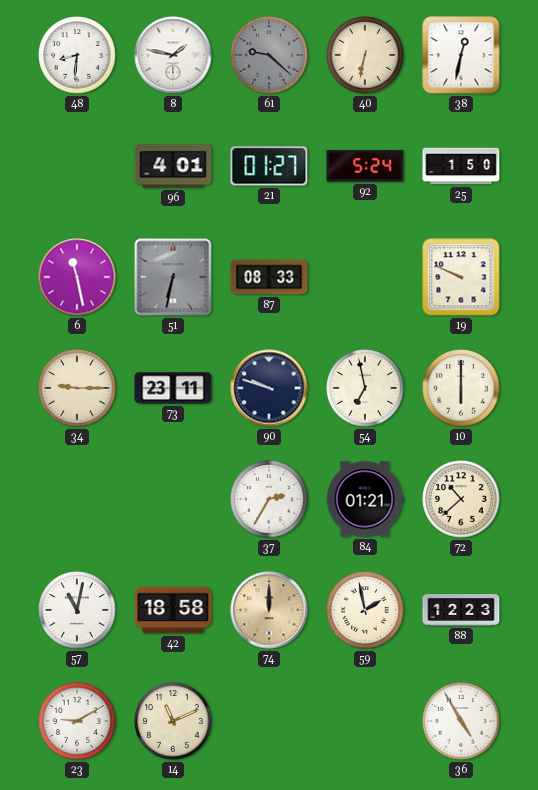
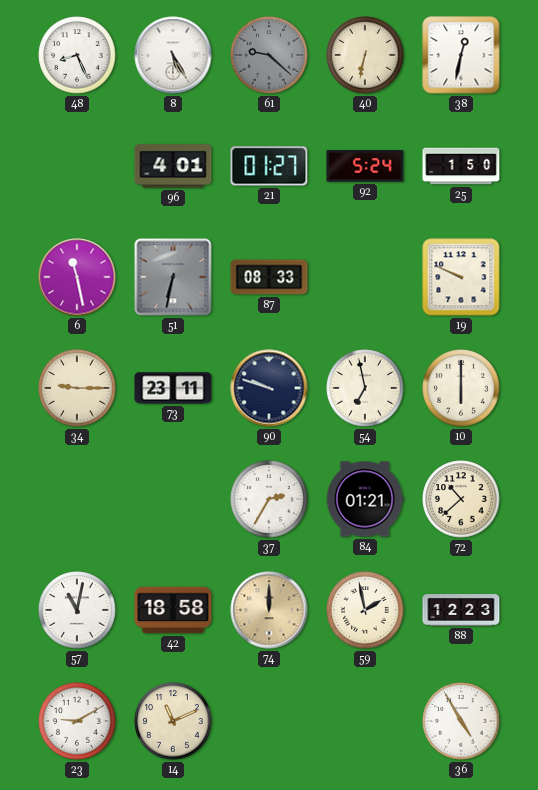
48: 8:31 -> 8:26
8: 1:47 -> 5:25
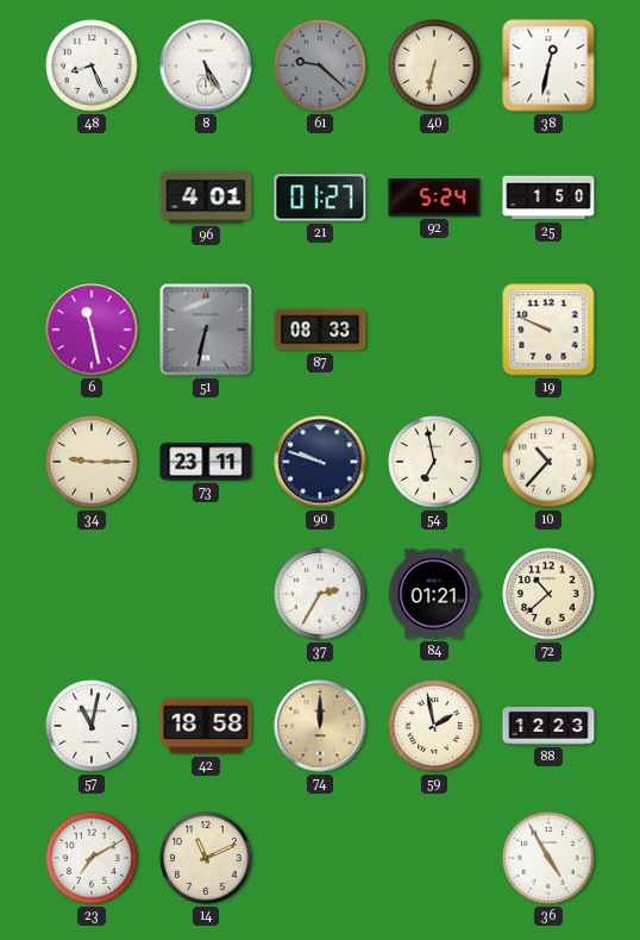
10: 6:00 -> 10:37
23: 9:10 -> 7:10
